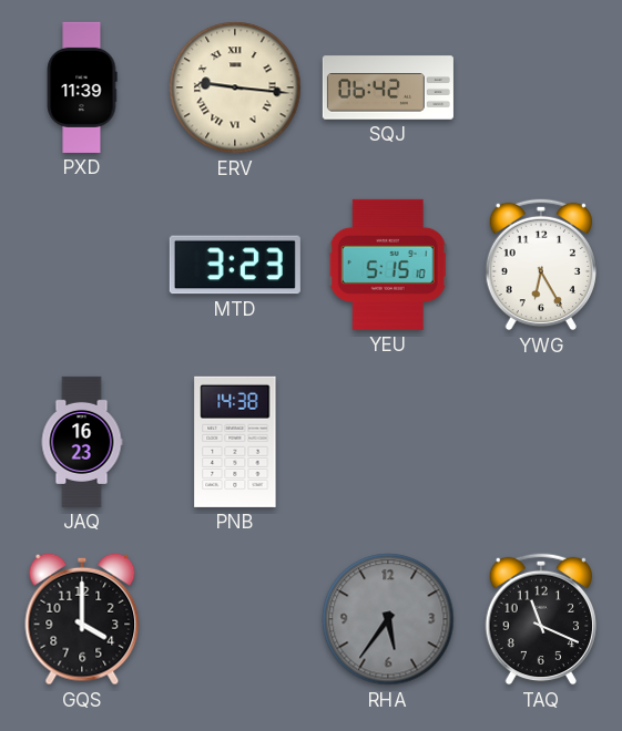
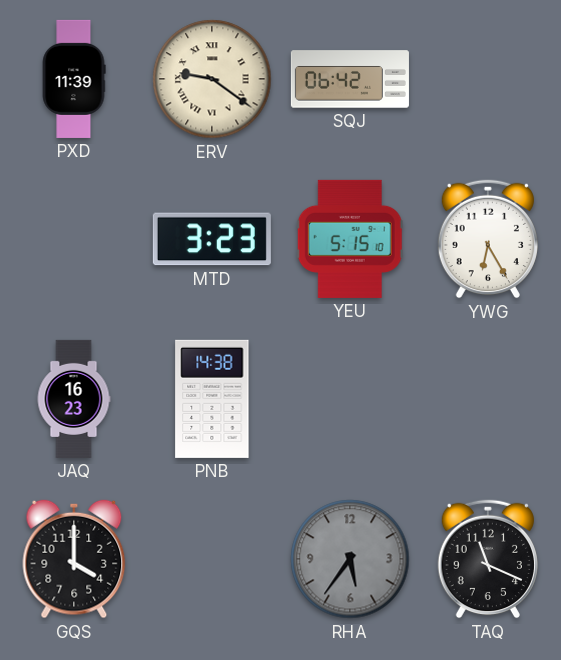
ERV: 9:16 -> 9:21
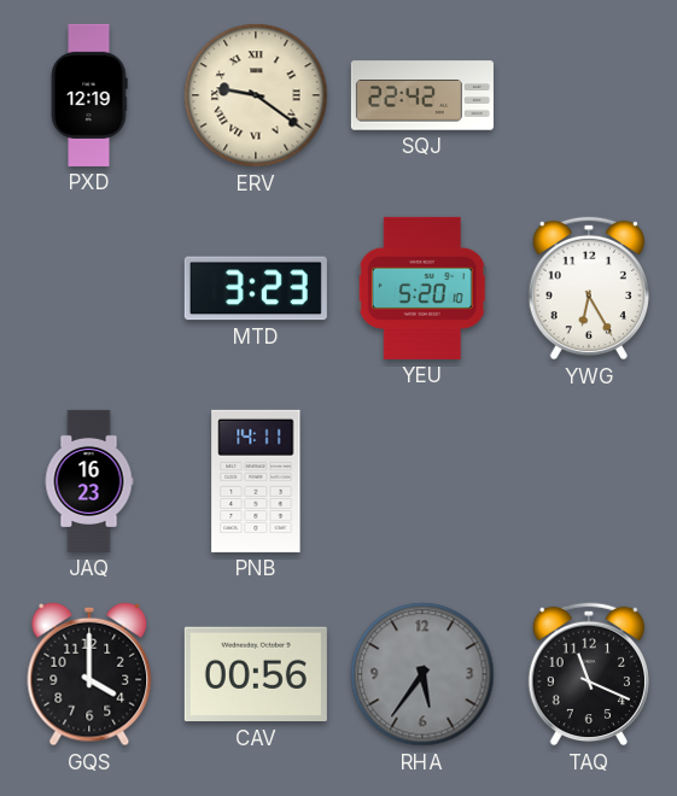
PXD: 11:39 -> 12:19
SQJ: 06:42 -> 22:42
YEU: 5:15 -> 5:20
PNB: 14:38 -> 14:11
CAV: none -> 00:56
